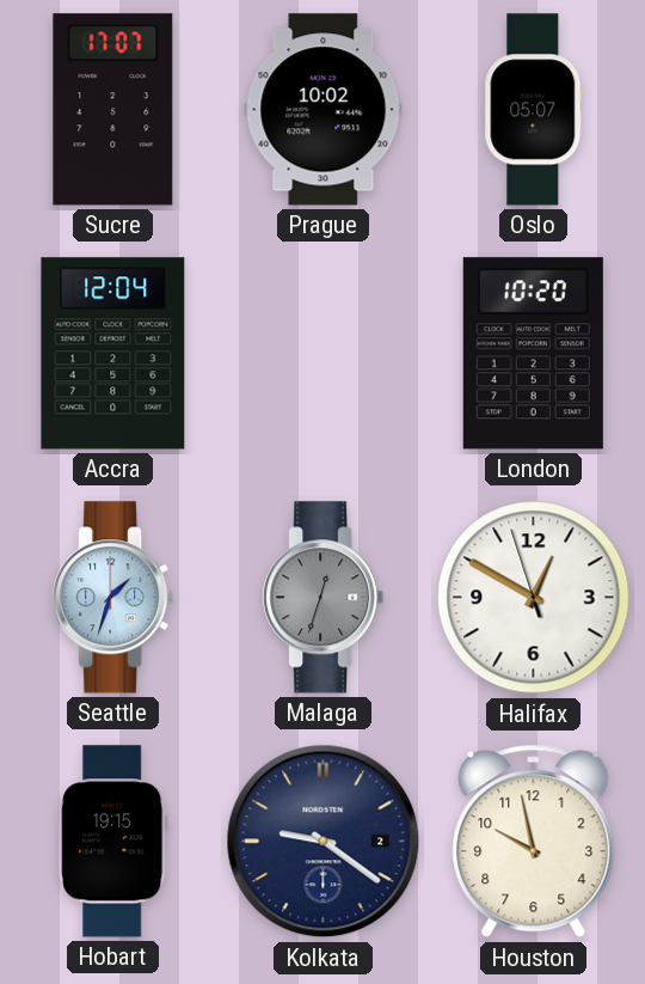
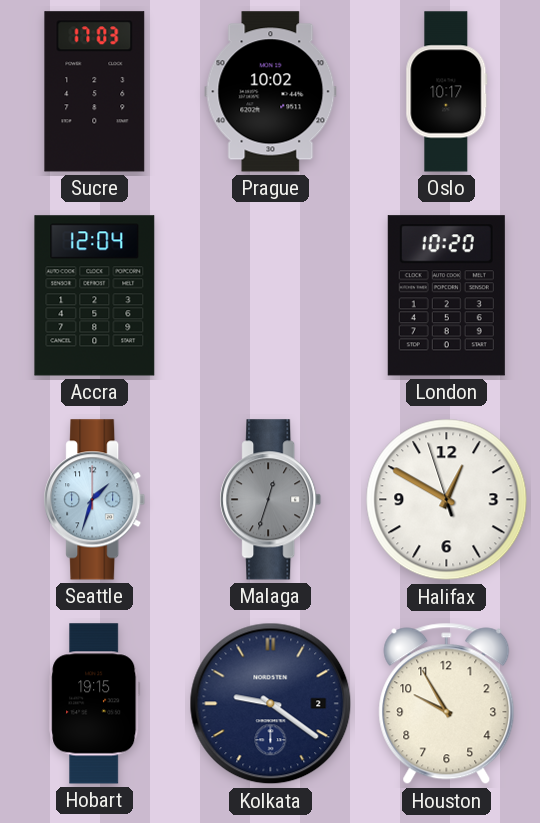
Sucre: 17:07 -> 17:03
Oslo: 05:07 -> 10:17
Houston: 9:58 -> 9:55
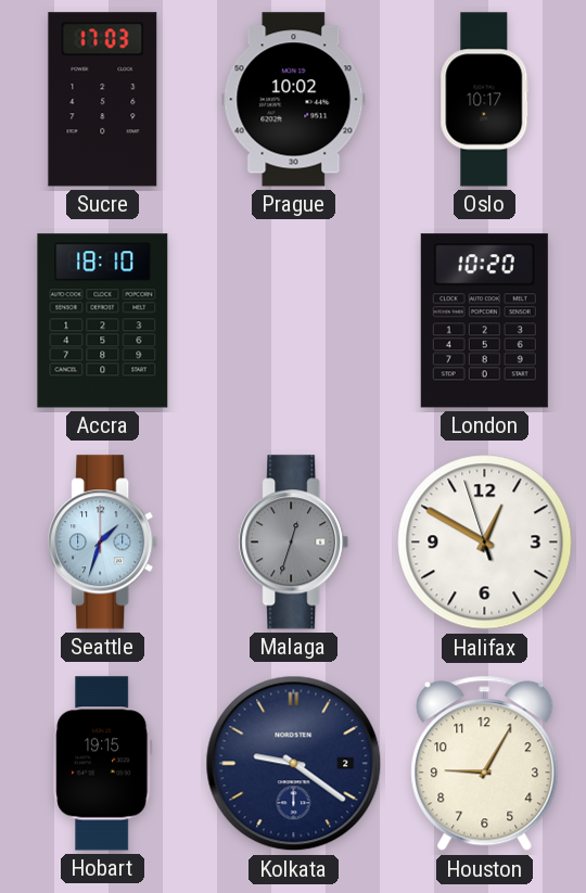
Accra: 12:04 -> 18:10
Houston: 9:55 -> 9:05
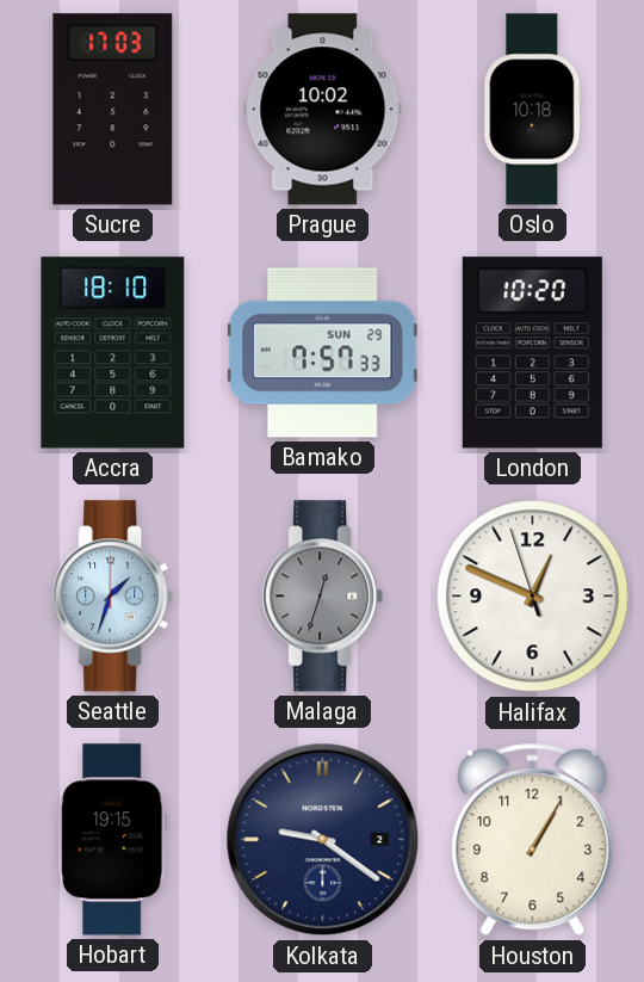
Oslo: 10:17 -> 10:18
Bamako: none -> 7:57
Halifax: 12:49 -> 12:48
Houston: 9:05 -> 1:05
